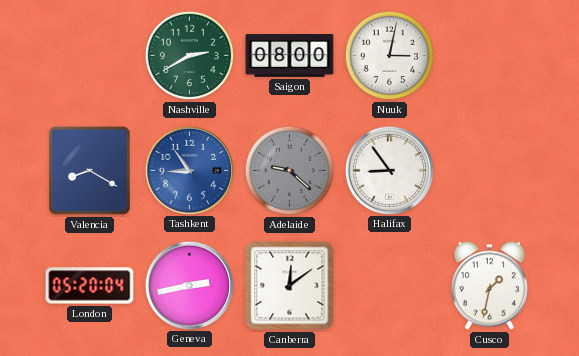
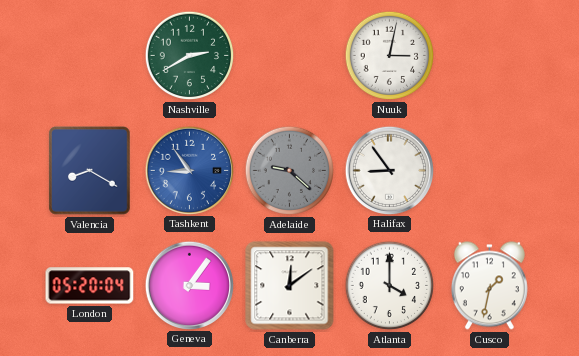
Saigon: 08:00 -> none
Geneva: 2:43 -> 3:06
Atlanta: none -> 4:00
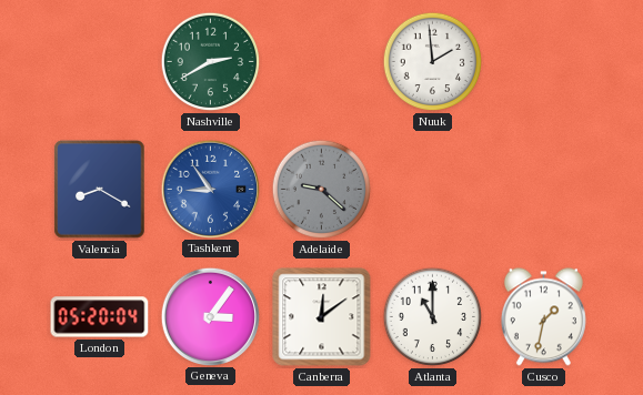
Nuuk: 3:02 -> 1:59
Halifax: 8:54 -> none
Atlanta: 4:00 -> 11:00
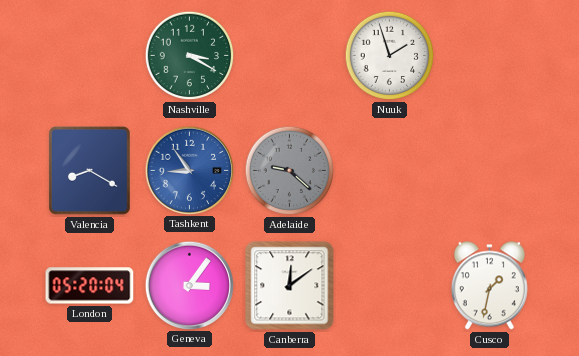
Nashville: 2:40 -> 3:20
Nuuk: 1:59 -> 1:57
Atlanta: 11:00 -> none
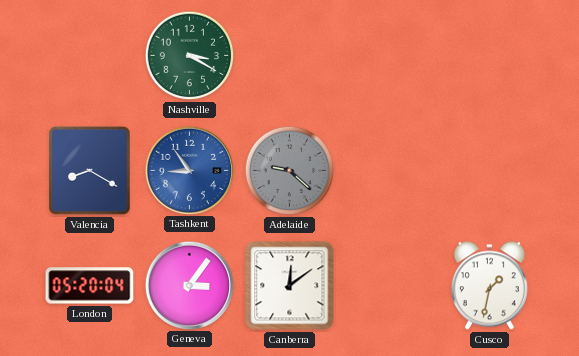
Nuuk: 1:57 -> none
